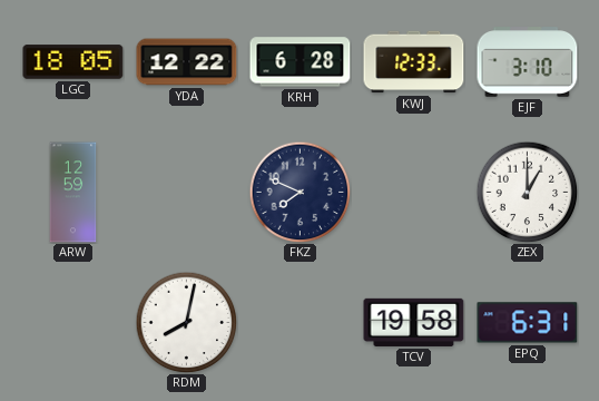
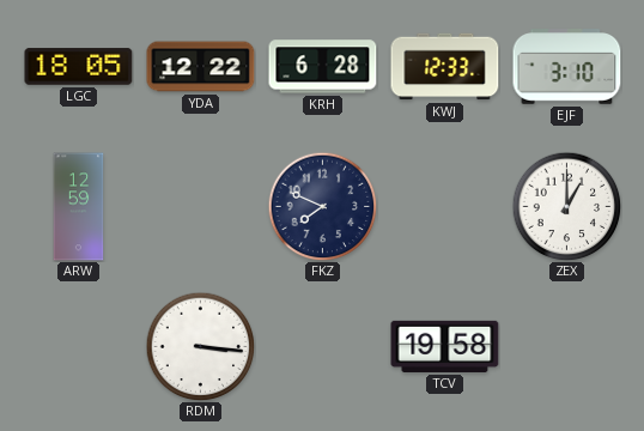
RDM: 8:02 -> 3:16
EPQ: 6:31 -> none
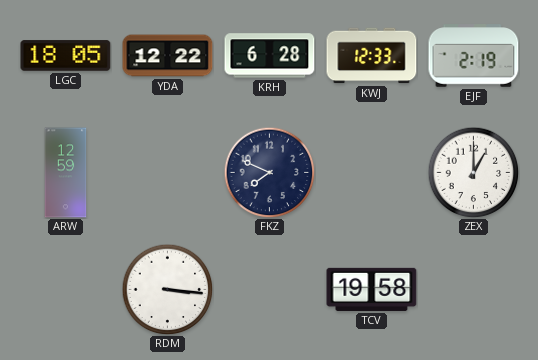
EJF: 3:10 -> 2:19
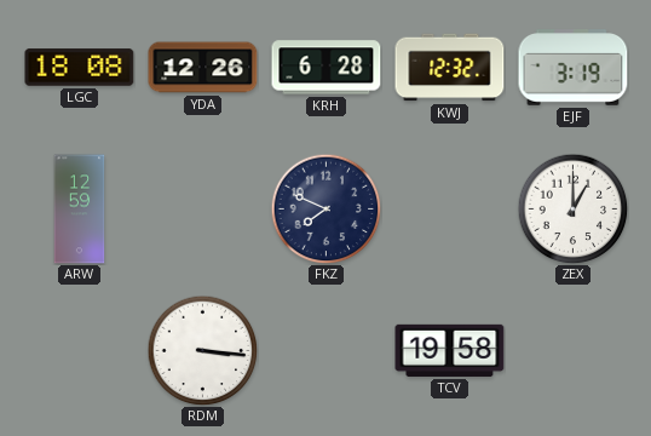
LGC: 18:05 -> 18:08
YDA: 12:22 -> 12:26
KWJ: 12:33 -> 12:32
EJF: 2:19 -> 3:19
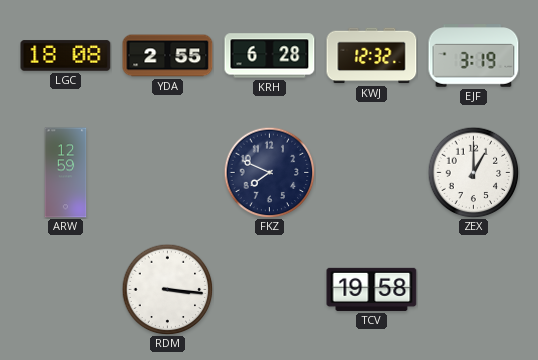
YDA: 12:26 -> 2:55
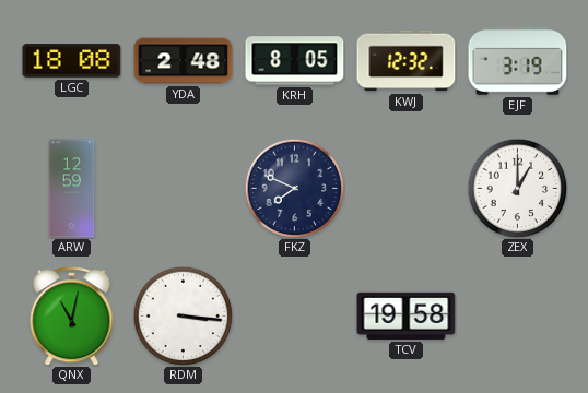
YDA: 2:55 -> 2:48
KRH: 6:28 -> 8:05
QNX: none -> 11:02
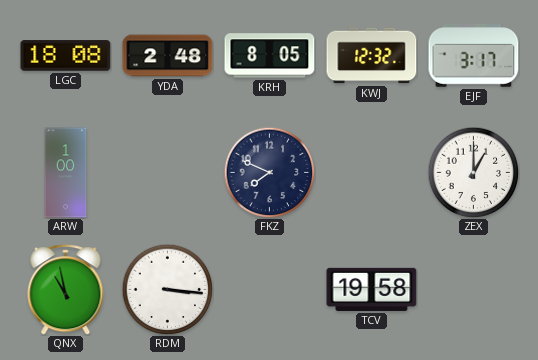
EJF: 3:19 -> 3:17
ARW: 12:59 -> 1:00
QNX: 11:02 -> 10:58
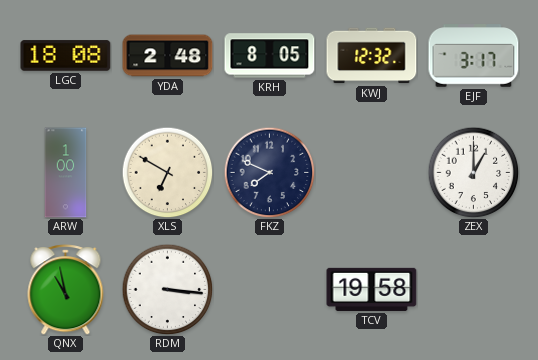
XLS: none -> 6:50
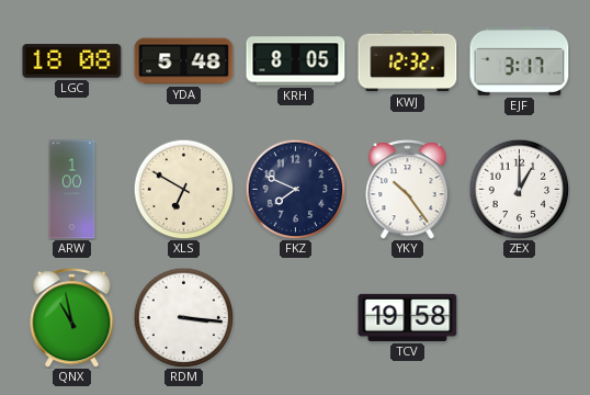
YDA: 2:48 -> 5:48
YKY: none -> 10:24
